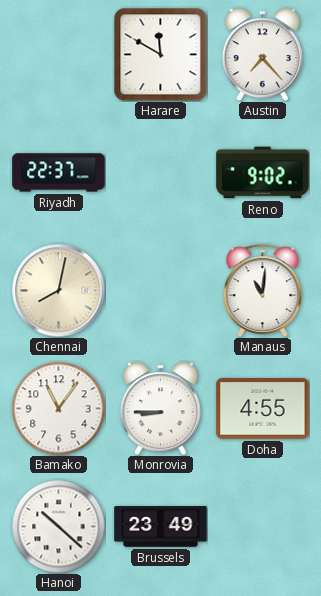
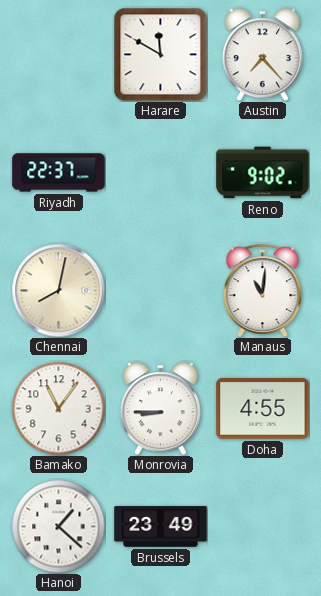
Hanoi: 10:22 -> 1:22
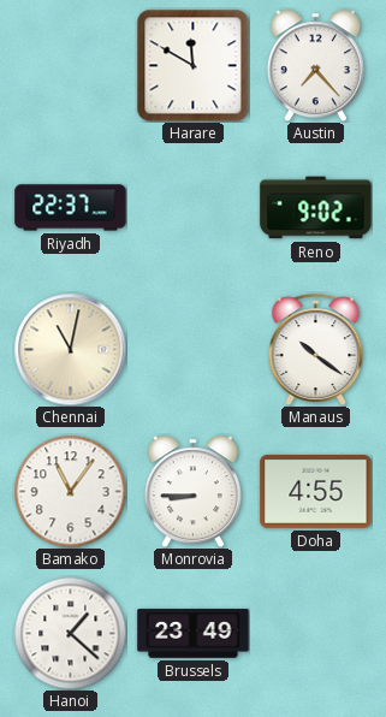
Chennai: 8:02 -> 11:02
Manaus: 11:01 -> 10:21
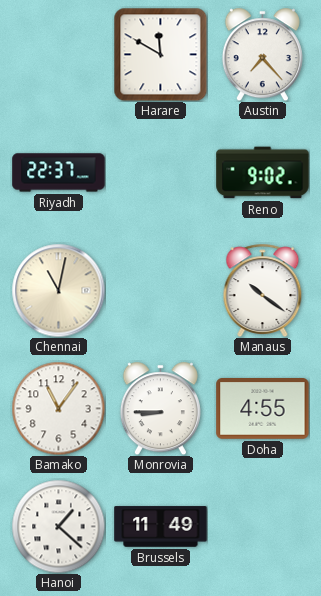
Brussels: 23:49 -> 11:49
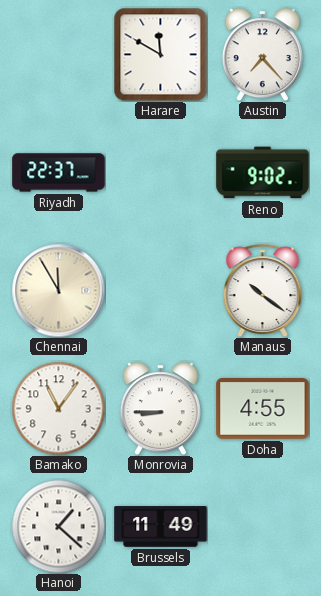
Chennai: 11:02 -> 11:55
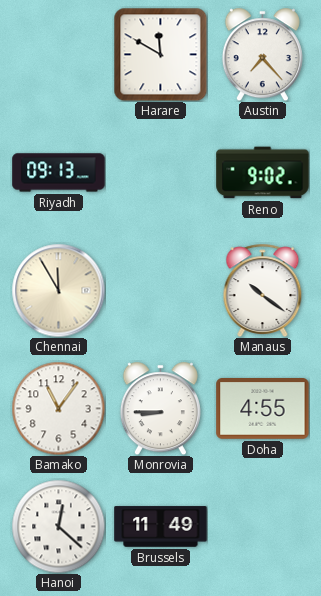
Riyadh: 22:37 -> 09:13
Hanoi: 1:22 -> 12:22
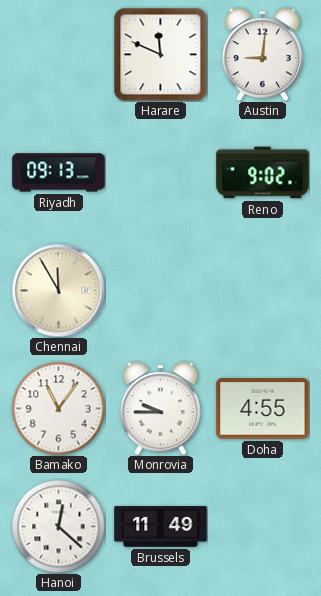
Harare: 11:50 -> 11:49
Austin: 7:23 -> 9:01
Manaus: 10:21 -> none
Monrovia: 8:45 -> 9:45
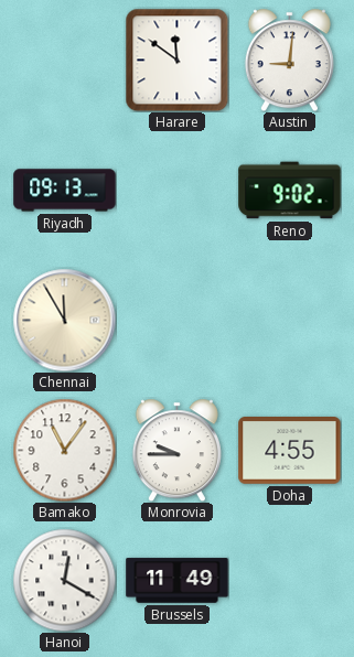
Harare: 11:49 -> 11:51
Hanoi: 12:22 -> 12:20
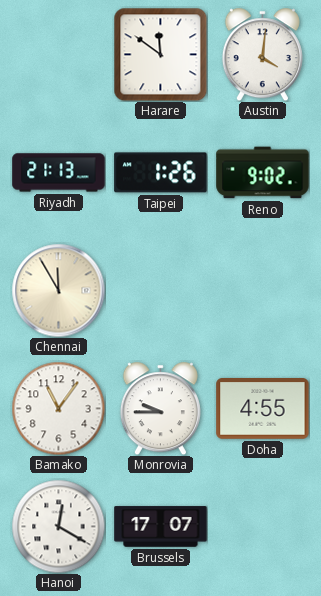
Austin: 9:01 -> 4:01
Riyadh: 09:13 -> 21:13
Taipei: none -> 1:26
Brussels: 11:49 -> 17:07
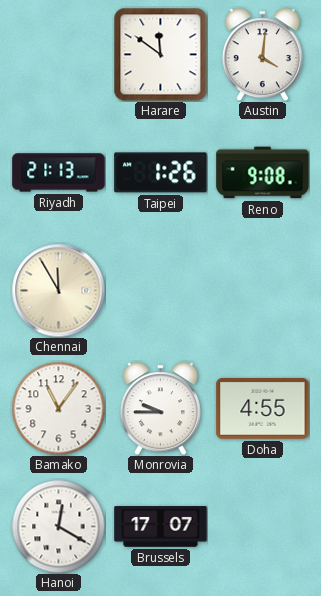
Reno: 9:02 -> 9:08
